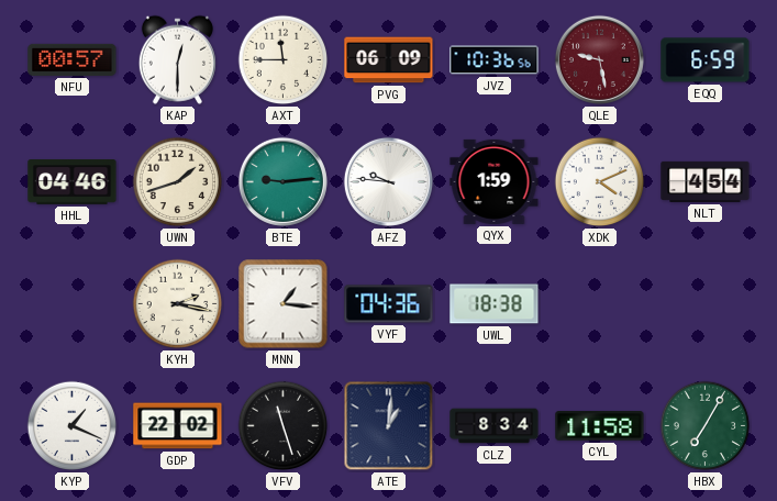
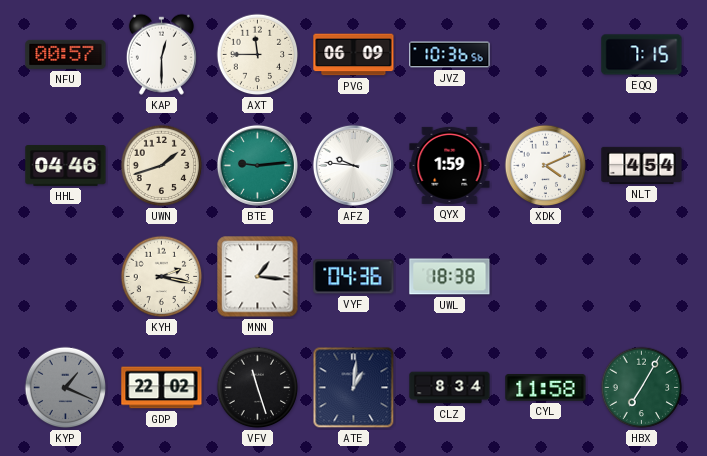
QLE: 9:28 -> none
EQQ: 6:59 -> 7:15
KYP dial: white -> grey
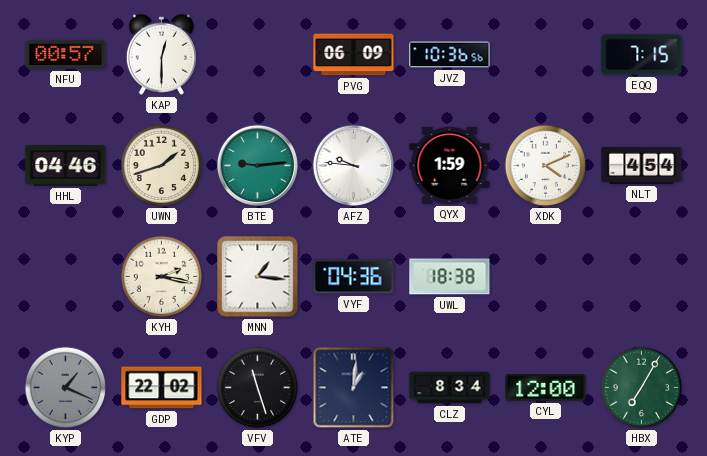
AXT: 11:45 -> none
CYL: 11:58 -> 12:00
